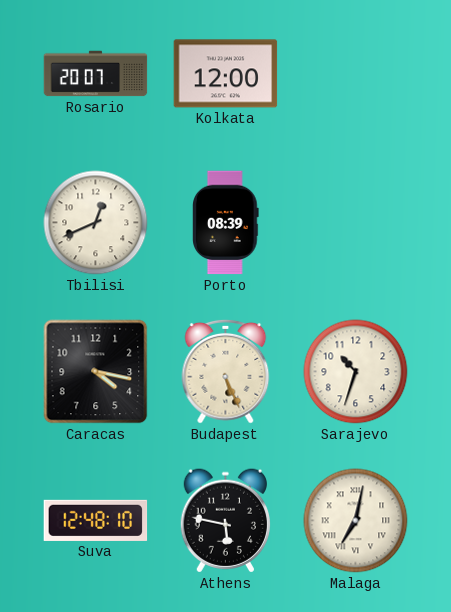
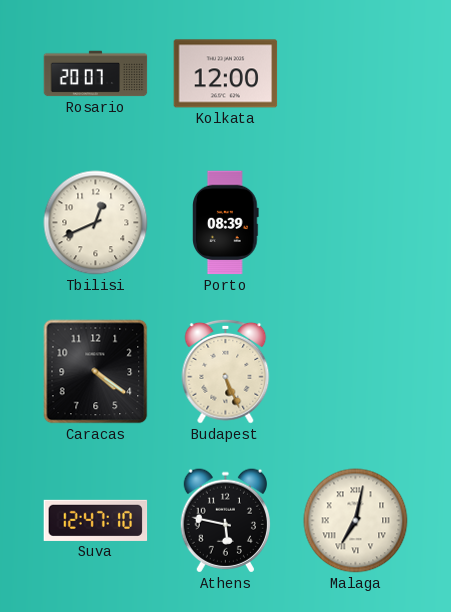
Caracas: 4:17 -> 4:21
Sarajevo: 10:33 -> none
Suva: 12:48 -> 12:47
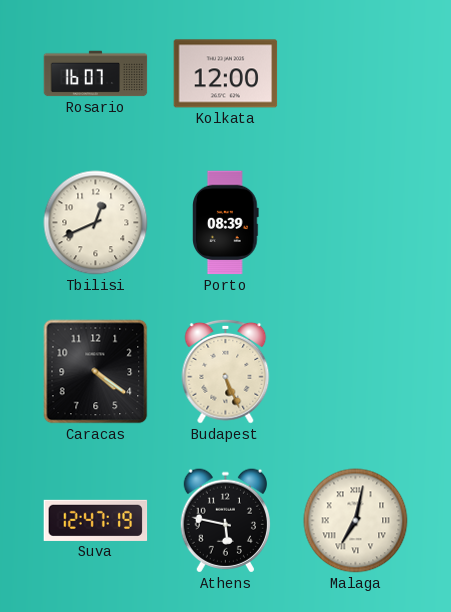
Rosario: 20:07 -> 16:07
Suva: 12:47:10 -> 12:47:19
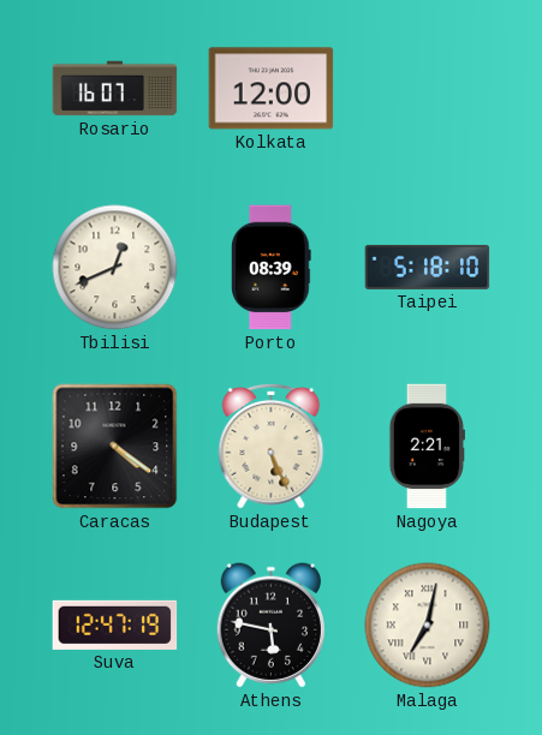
Taipei: none -> 5:18
Nagoya: none -> 2:21
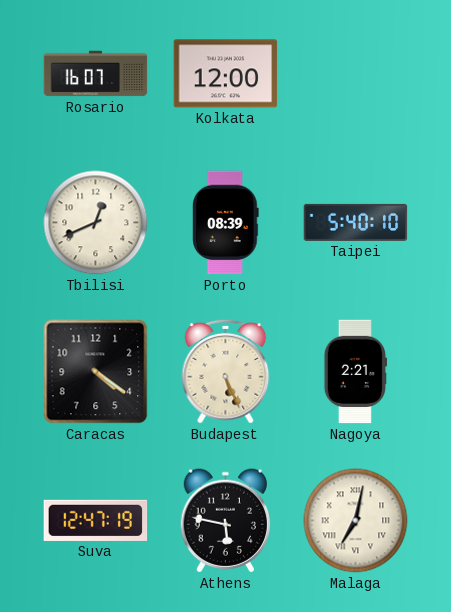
Taipei: 5:18 -> 5:40
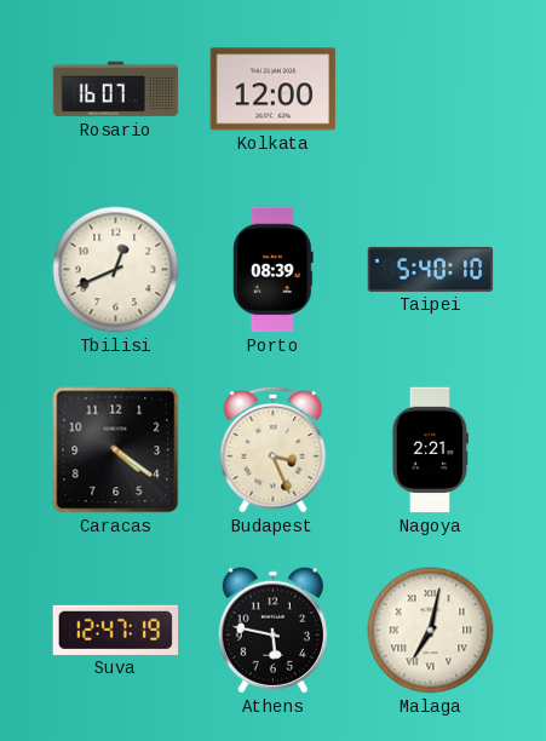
Budapest: 5:26 -> 3:26
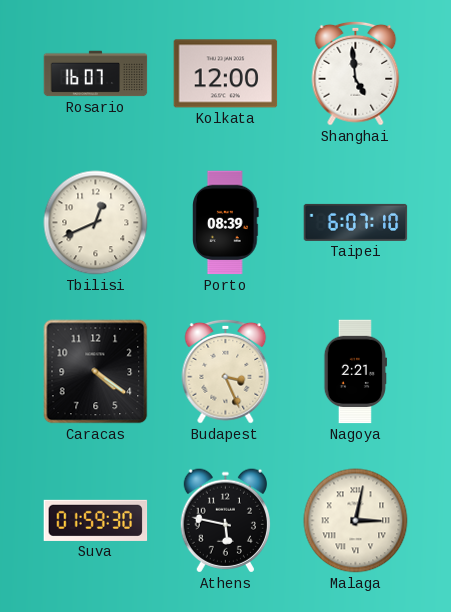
Shanghai: none -> 4:59
Taipei: 5:40 -> 6:07
Suva: 12:47 -> 01:59
Malaga: 7:02 -> 3:02
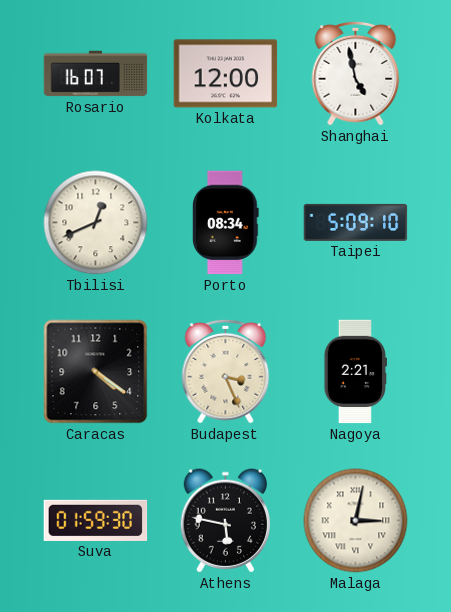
Shanghai: 4:59 -> 4:58
Porto: 08:39 -> 08:34
Taipei: 6:07 -> 5:09
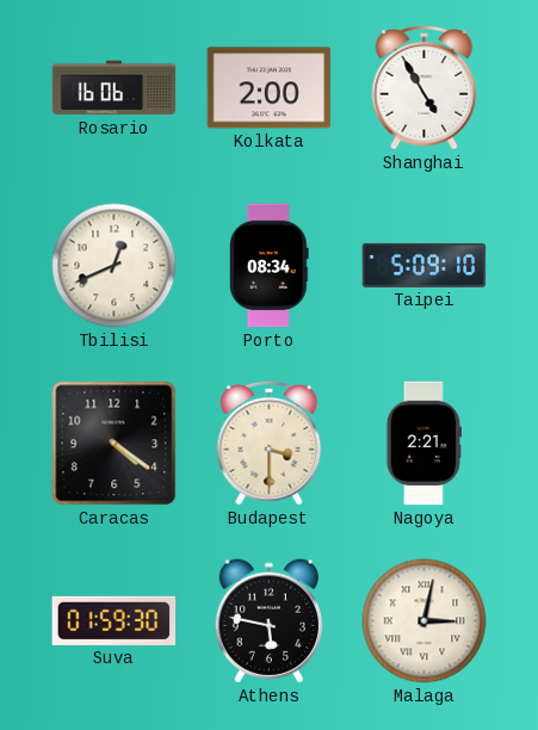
Rosario: 16:07 -> 16:06
Kolkata: 12:00 -> 2:00
Shanghai: 4:58 -> 4:55
Budapest: 3:26 -> 3:30
